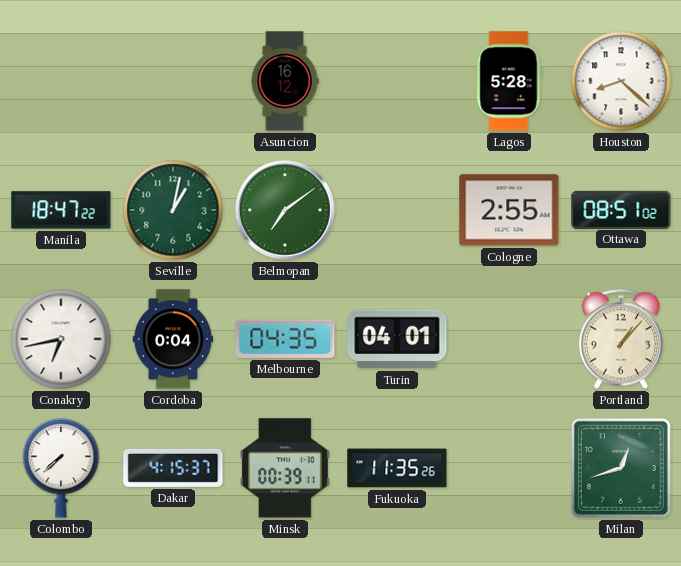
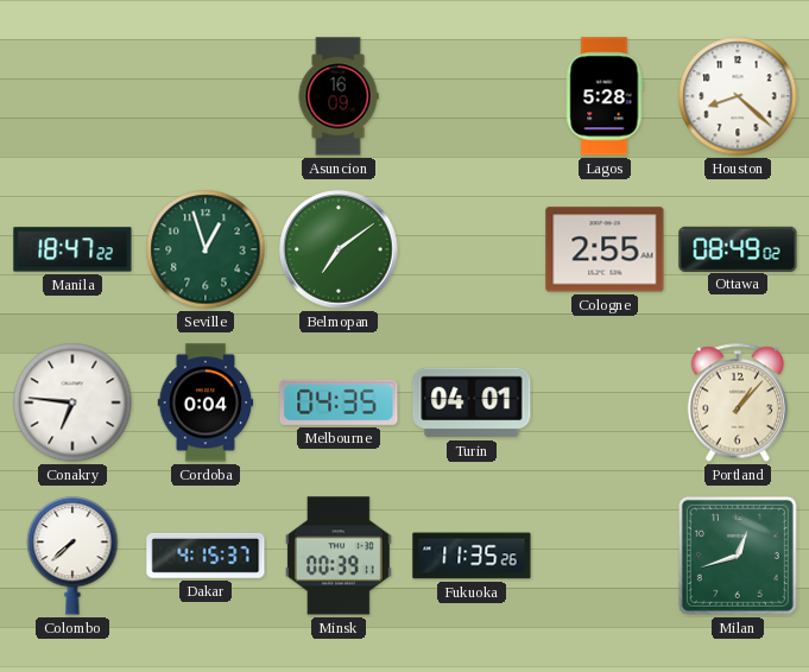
Asuncion: 16:12 -> 16:09
Seville: 1:02 -> 12:57
Ottawa: 08:51 -> 08:49
Conakry: 6:43 -> 6:46
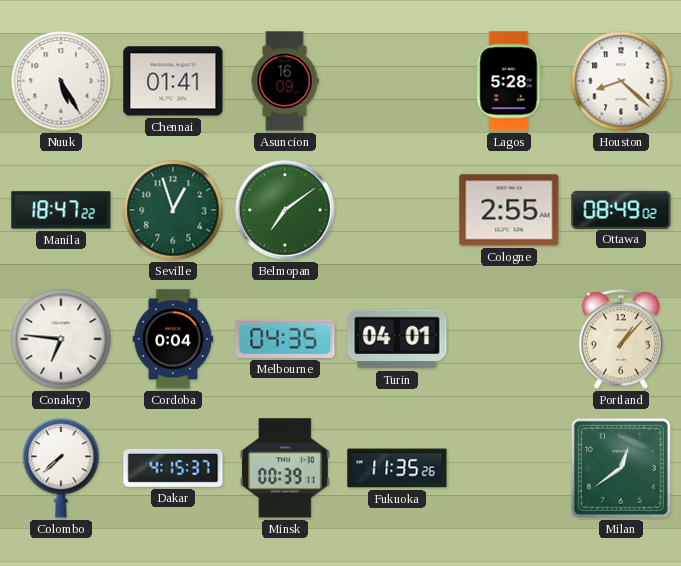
Nuuk: none -> 5:25
Chennai: none -> 01:41
Milan: 12:42 -> 12:39
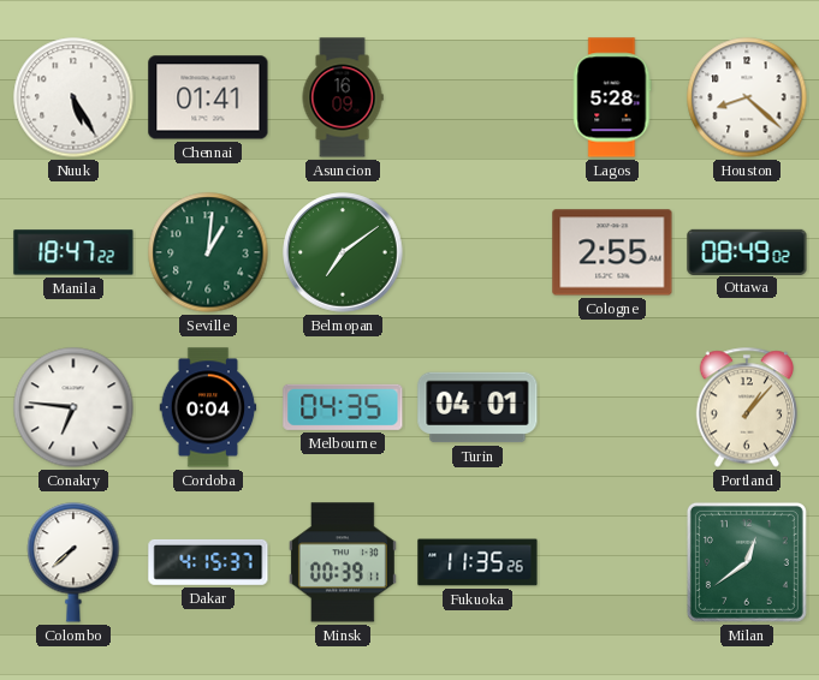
Seville: 12:57 -> 1:01
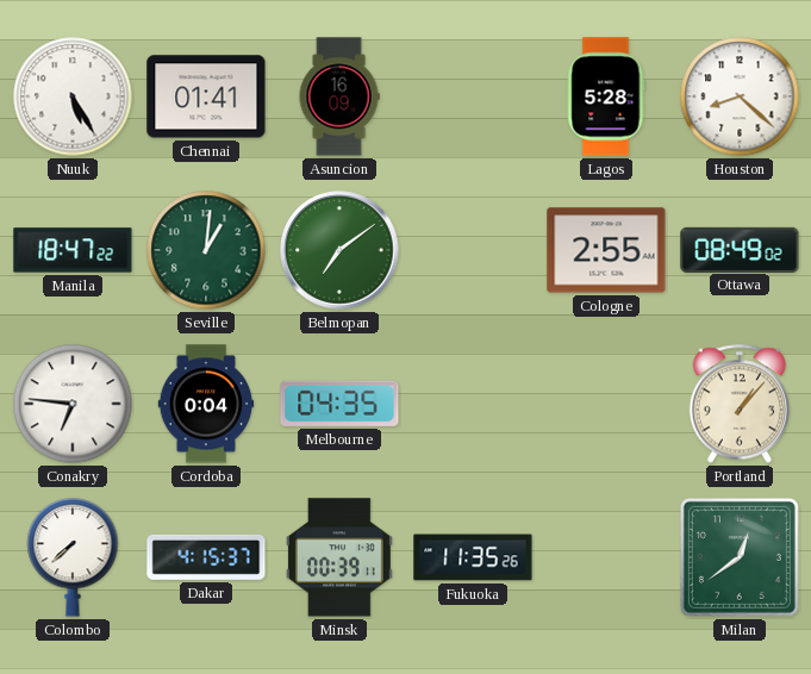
Turin: 04:01 -> none
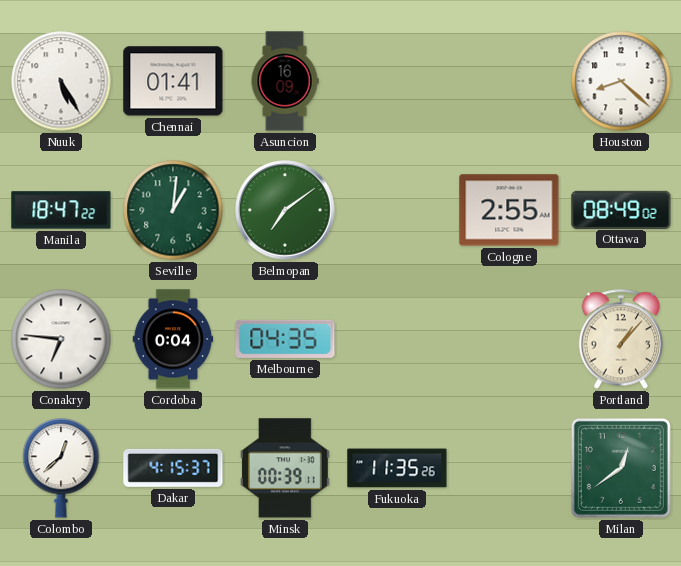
Lagos: 5:28 -> none
Colombo: 7:38 -> 12:38
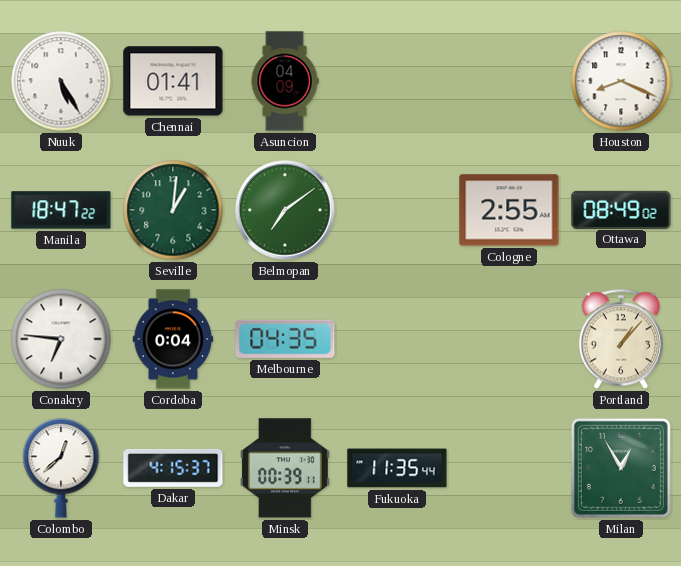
Asuncion: 16:09 -> 04:09
Houston: 8:22 -> 8:19
Fukuoka: 11:35:26 -> 11:35:44
Milan: 12:39 -> 12:55
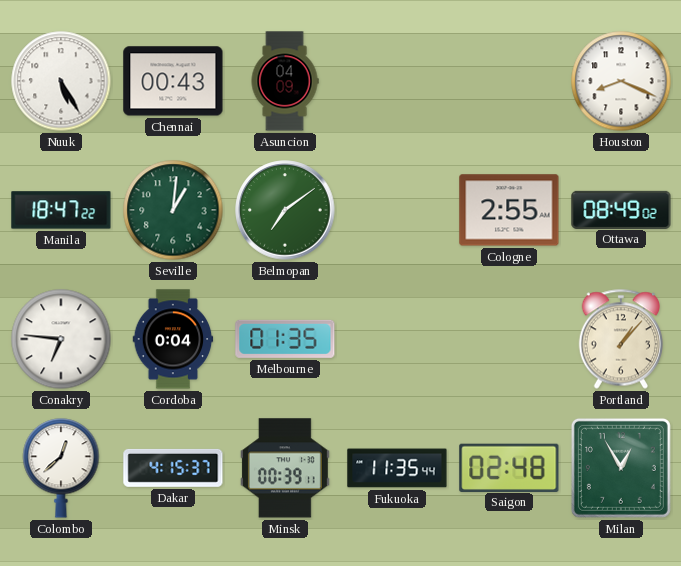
Chennai: 01:41 -> 00:43
Melbourne: 04:35 -> 01:35
Saigon: none -> 02:48
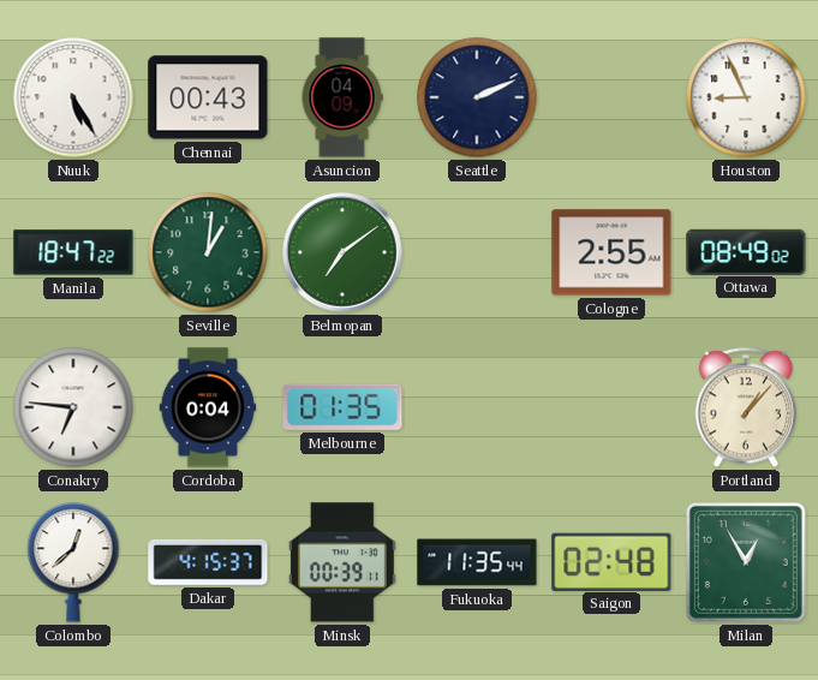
Seattle: none -> 2:11
Houston: 8:19 -> 8:56
